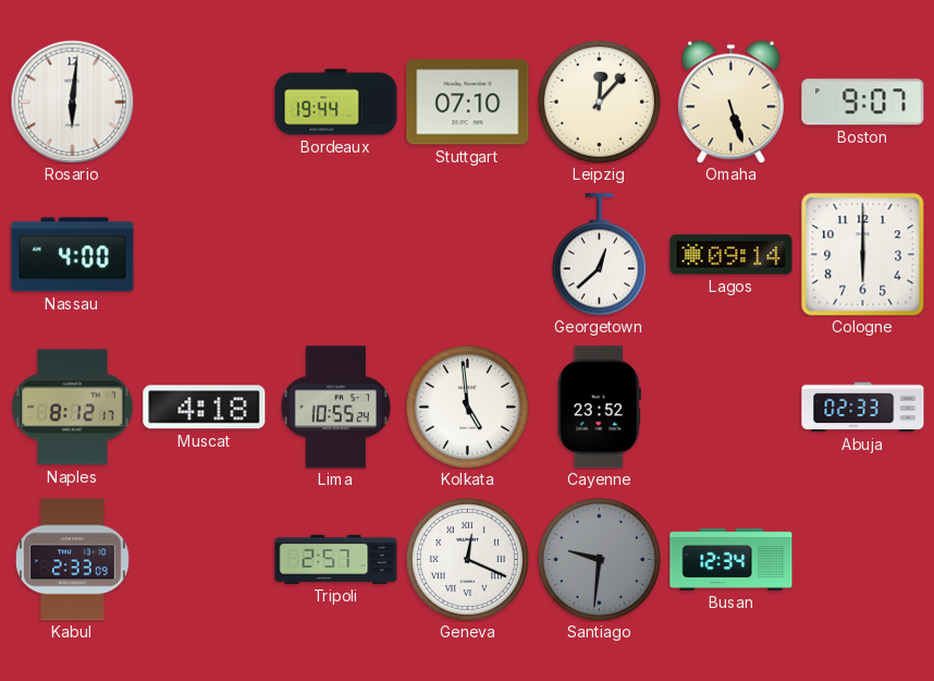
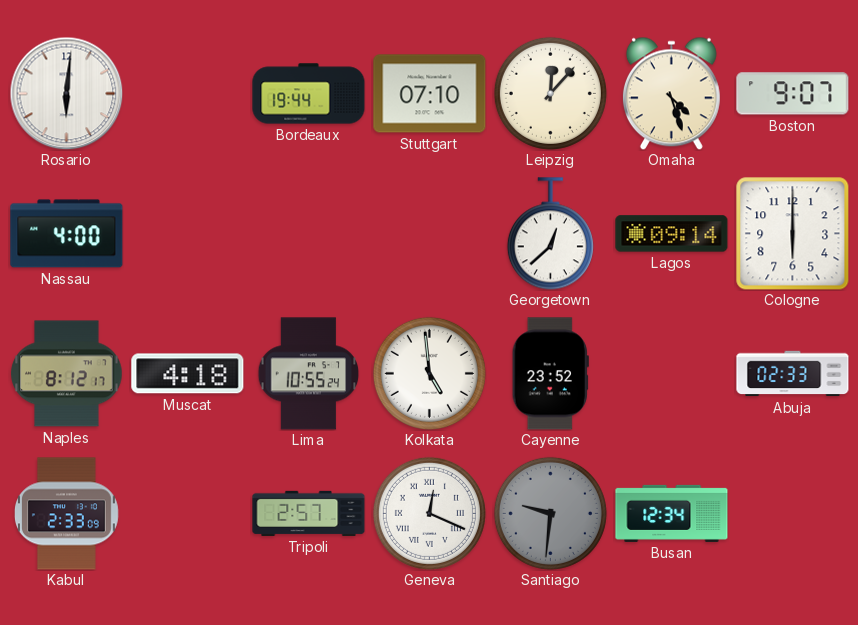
Omaha: 5:27 -> 4:27
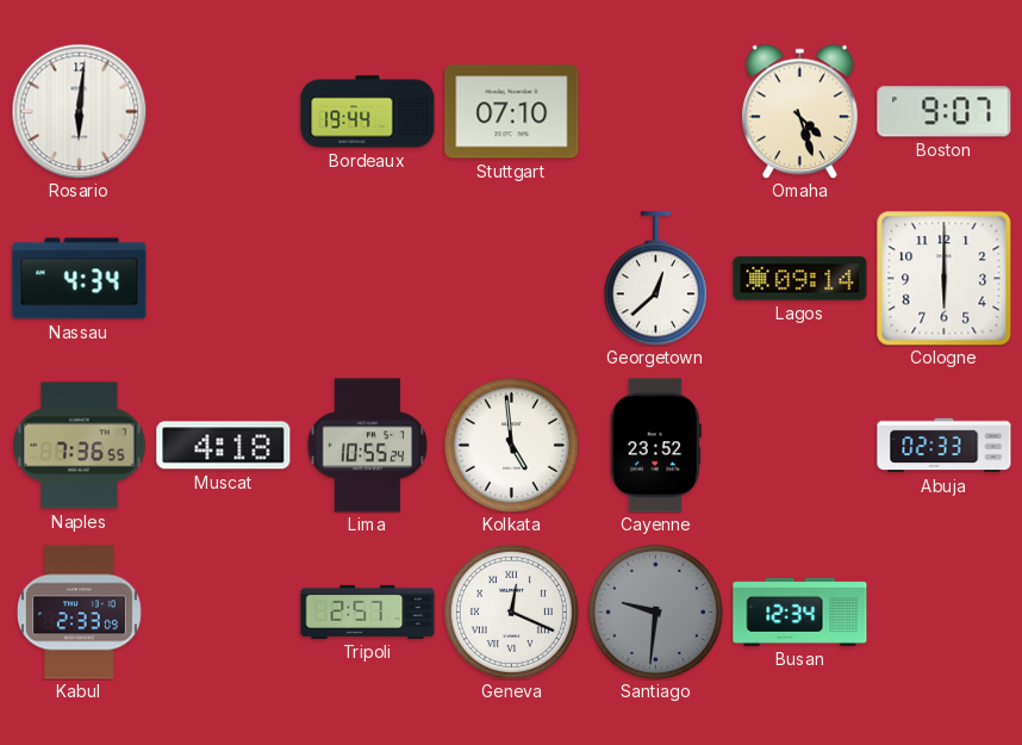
Leipzig: 12:07 -> none
Nassau: 4:00 -> 4:34
Naples: 8:12 -> 7:36
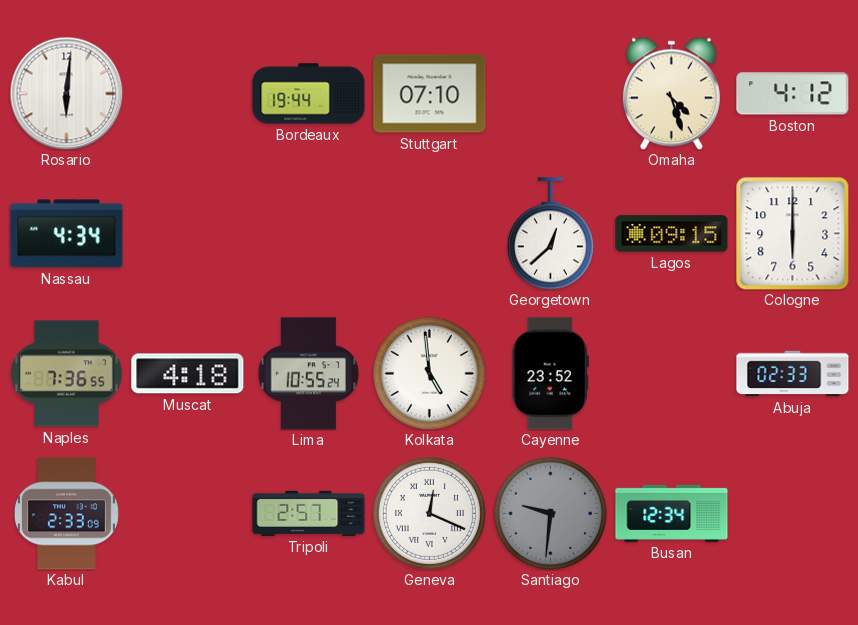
Boston: 9:07 -> 4:12
Lagos: 09:14 -> 09:15
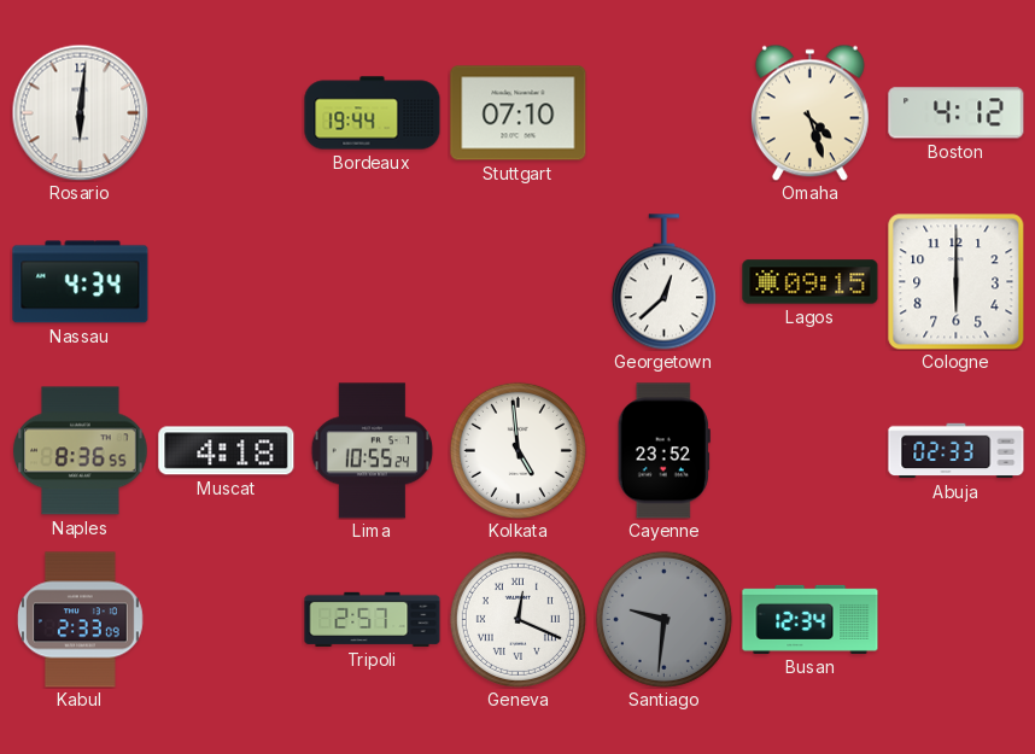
Naples: 7:36 -> 8:36
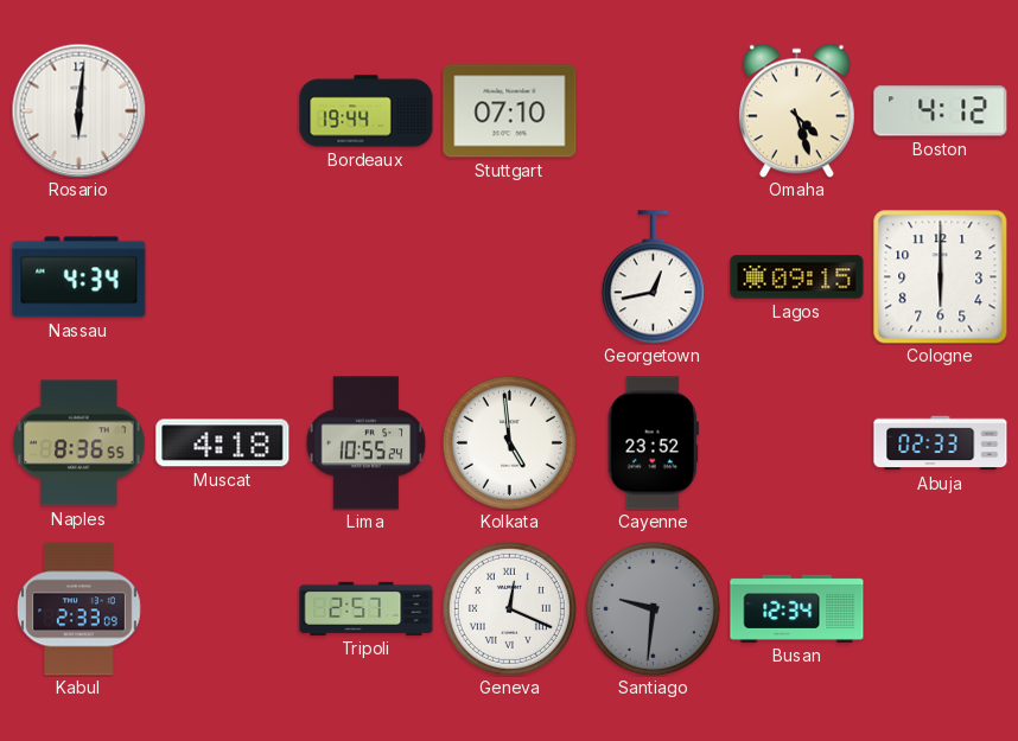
Georgetown: 12:38 -> 12:43
